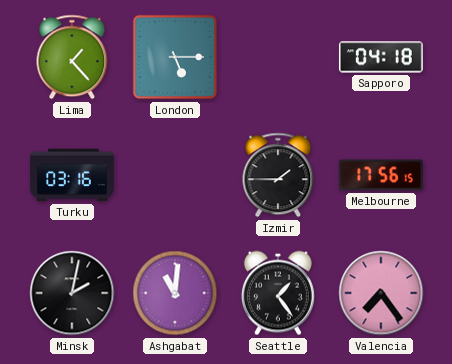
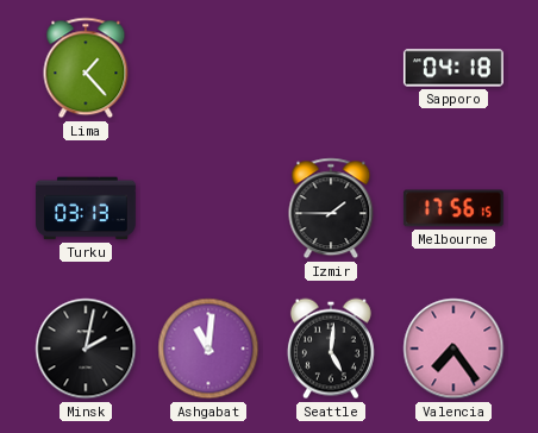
London: 5:15 -> none
Turku: 03:16 -> 03:13
Seattle: 1:24 -> 5:01
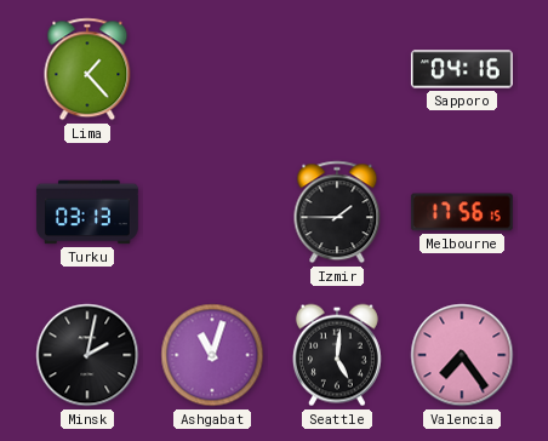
Sapporo: 04:18 -> 04:16
Ashgabat: 11:01 -> 11:03
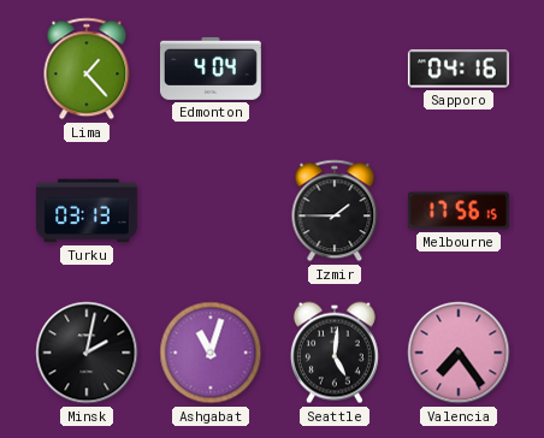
Edmonton: none -> 4:04
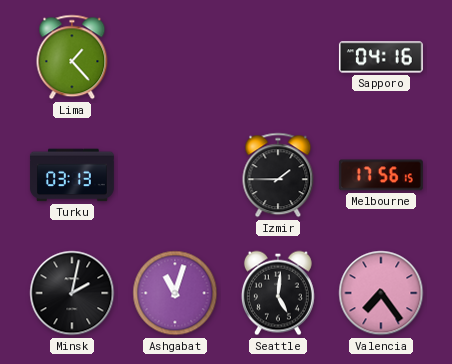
Edmonton: 4:04 -> none
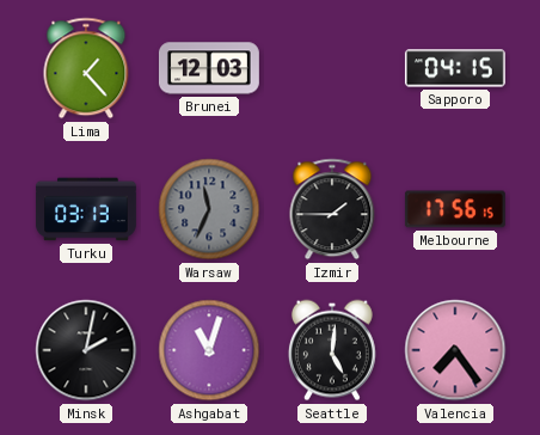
Brunei: none -> 12:03
Sapporo: 04:16 -> 04:15
Warsaw: none -> 11:34
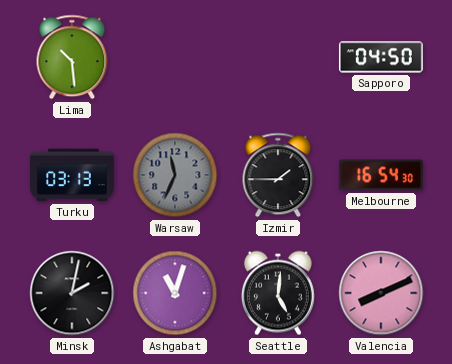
Lima: 1:23 -> 10:29
Brunei: 12:03 -> none
Sapporo: 04:15 -> 04:50
Melbourne: 17:56 -> 16:54
Valencia: 7:24 -> 8:11
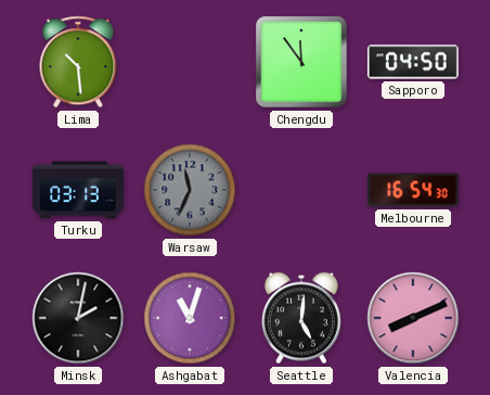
Chengdu: none -> 11:54
Izmir: 1:45 -> none
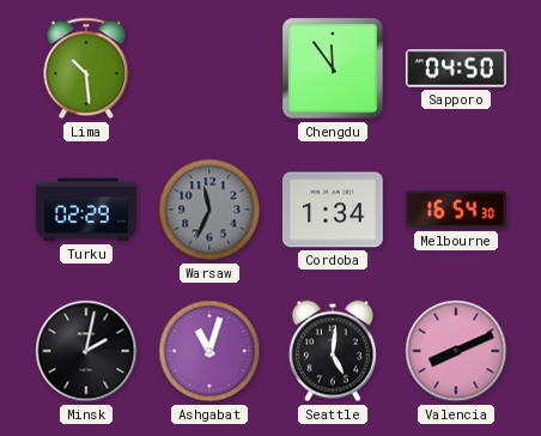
Turku: 03:13 -> 02:29
Cordoba: none -> 1:34
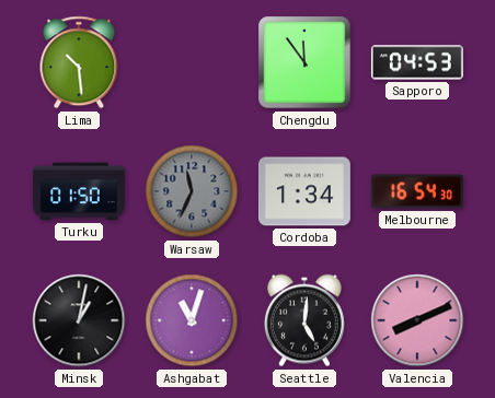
Sapporo: 04:50 -> 04:53
Turku: 02:29 -> 01:50
Minsk: 2:02 -> 1:02
